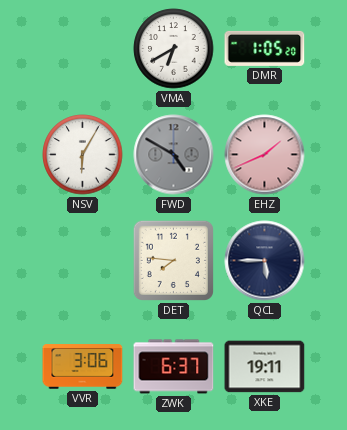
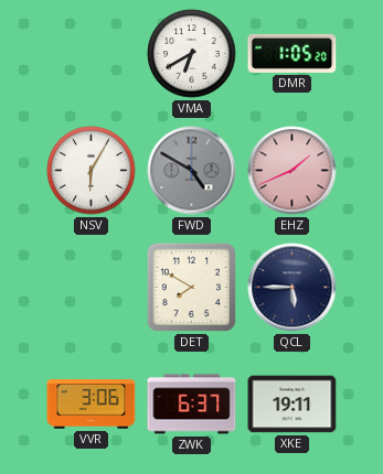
DET: 7:46 -> 7:50
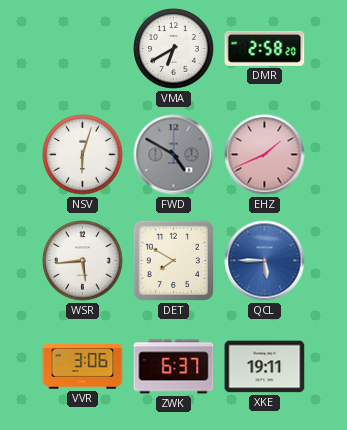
DMR: 1:05 -> 2:58
NSV: 6:05 -> 6:03
WSR: none -> 5:44
QCL dial: navy -> blue
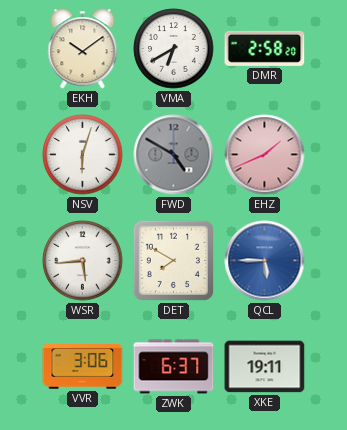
EKH: none -> 10:09
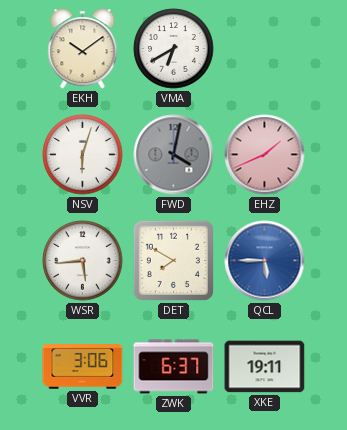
DMR: 2:58 -> none
FWD: 4:50 -> 4:02
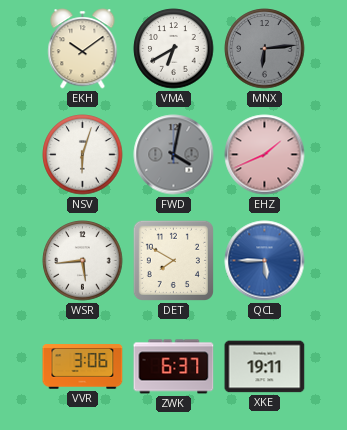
MNX: none -> 6:14
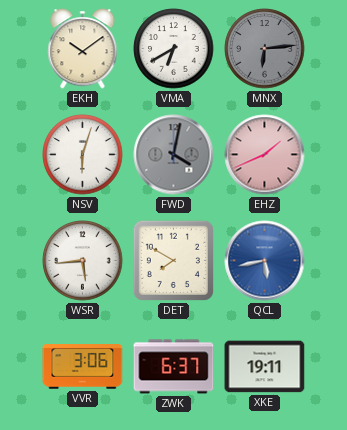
QCL: 5:45 -> 5:43
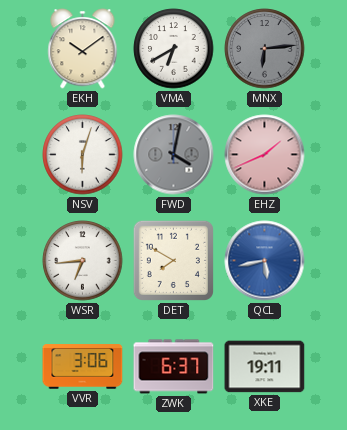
WSR: 5:44 -> 6:44
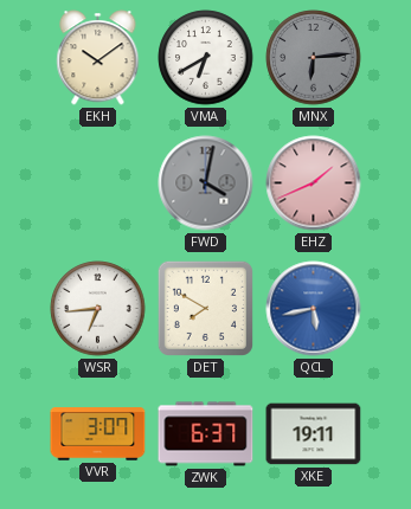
NSV: 6:03 -> none
VVR: 3:06 -> 3:07
